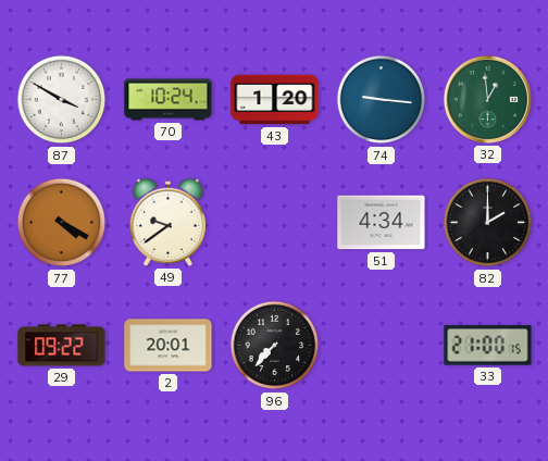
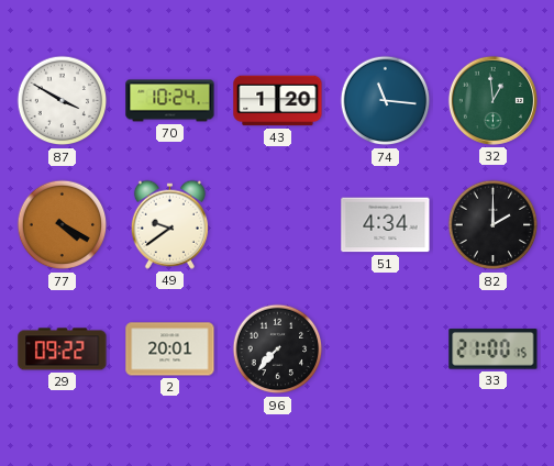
74: 9:16 -> 11:16
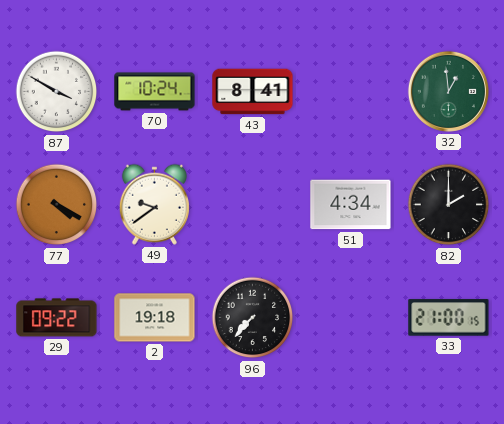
43: 1:20 -> 8:41
74: 11:16 -> none
2: 20:01 -> 19:18
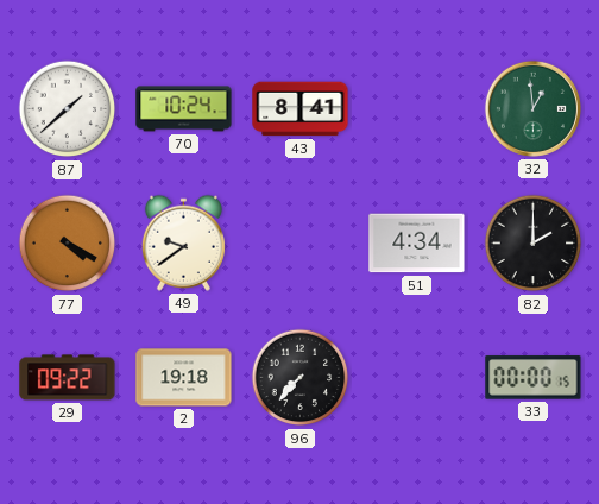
87: 3:50 -> 1:38
33: 21:00 -> 00:00
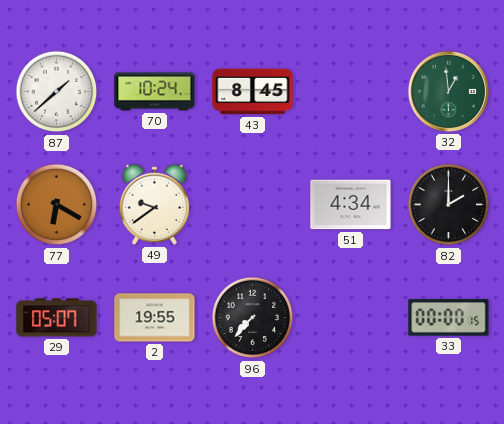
43: 8:41 -> 8:45
77: 4:20 -> 6:20
29: 09:22 -> 05:07
2: 19:18 -> 19:55
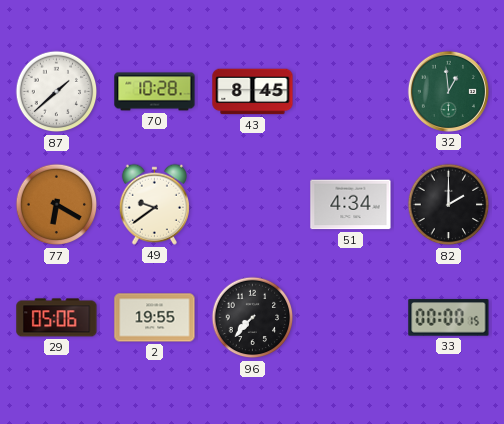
70: 10:24 -> 10:28
29: 05:07 -> 05:06
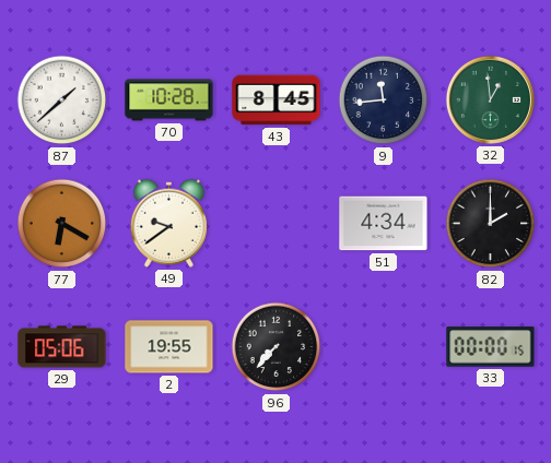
9: none -> 11:44
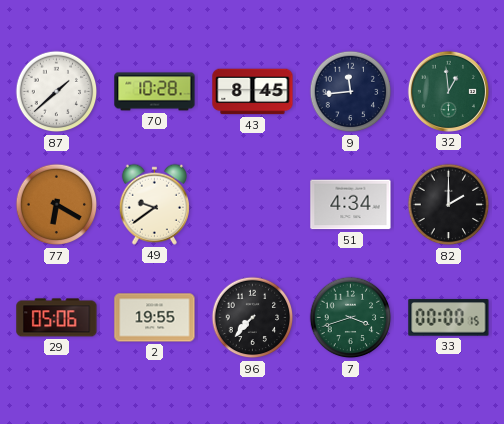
7: none -> 3:42
